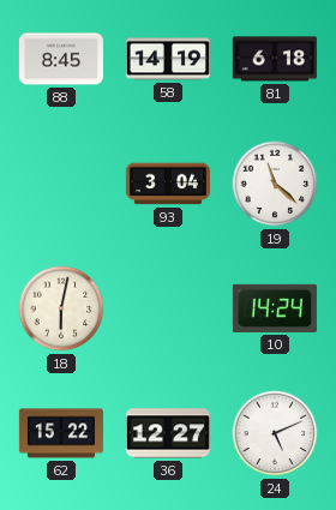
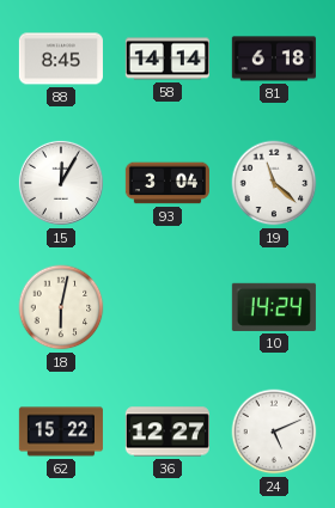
58: 14:19 -> 14:14
15: none -> 12:05
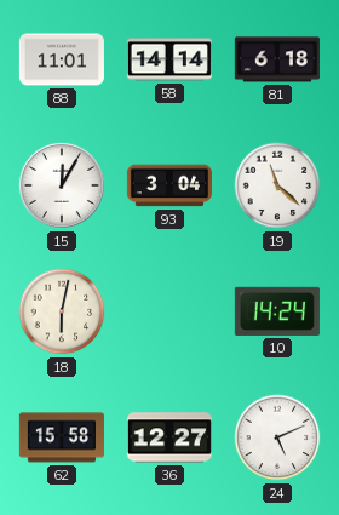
88: 8:45 -> 11:01
62: 15:22 -> 15:58
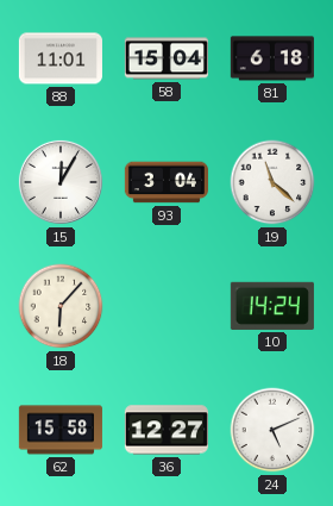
58: 14:14 -> 15:04
18: 6:02 -> 6:07
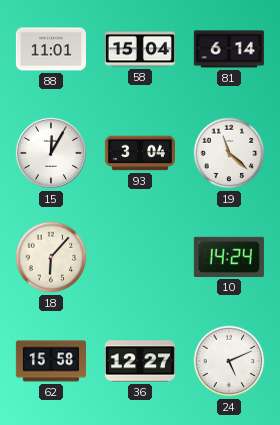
81: 6:18 -> 6:14
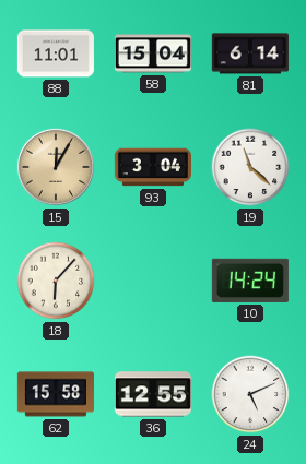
15 dial: white -> champagne
36: 12:27 -> 12:55
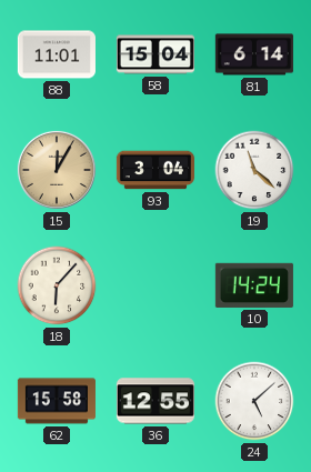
24: 5:11 -> 5:08
